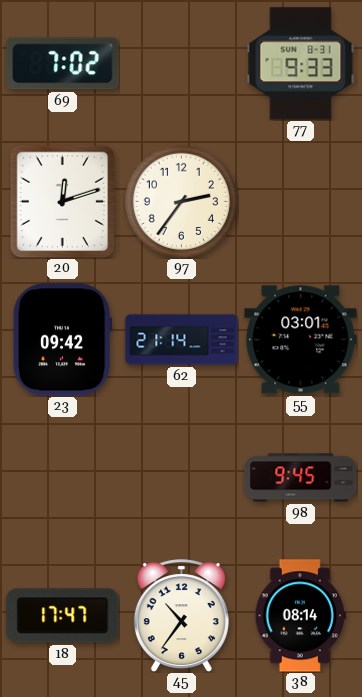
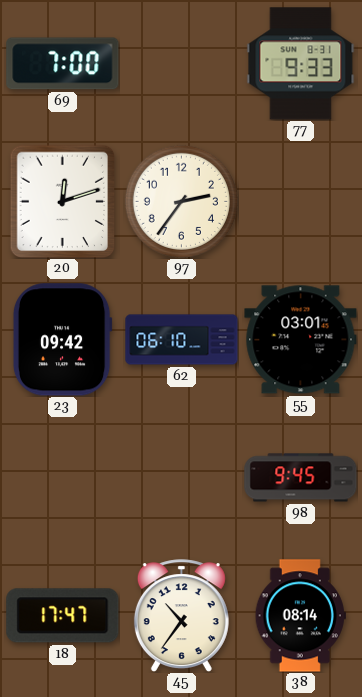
69: 7:02 -> 7:00
62: 21:14 -> 06:10
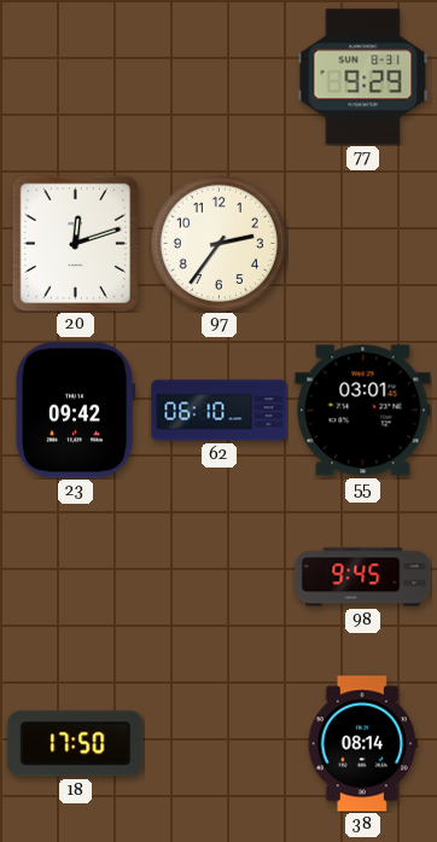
69: 7:00 -> none
77: 9:33 -> 9:29
18: 17:47 -> 17:50
45: 10:36 -> none
